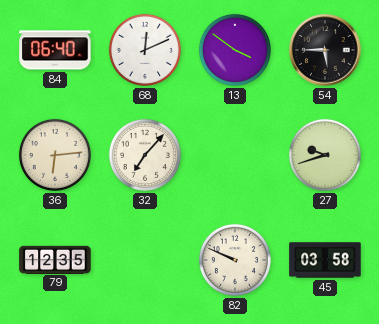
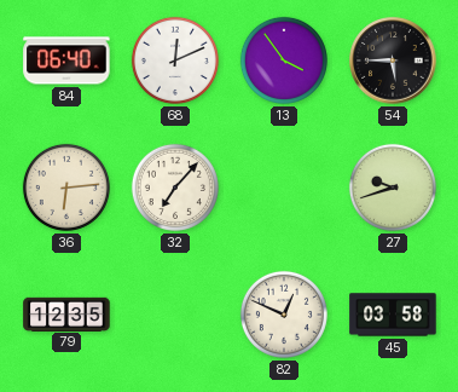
13: 3:51 -> 3:54
82: 9:49 -> 12:49
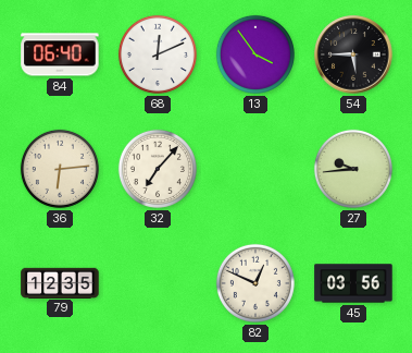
27: 9:42 -> 9:44
45: 03:58 -> 03:56
